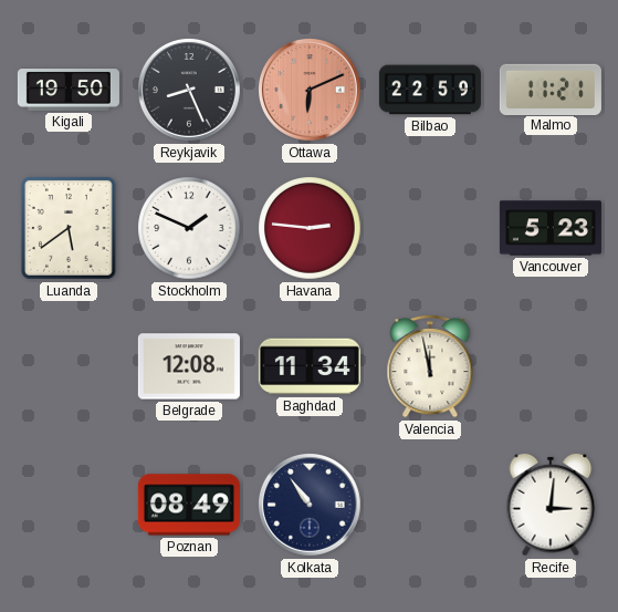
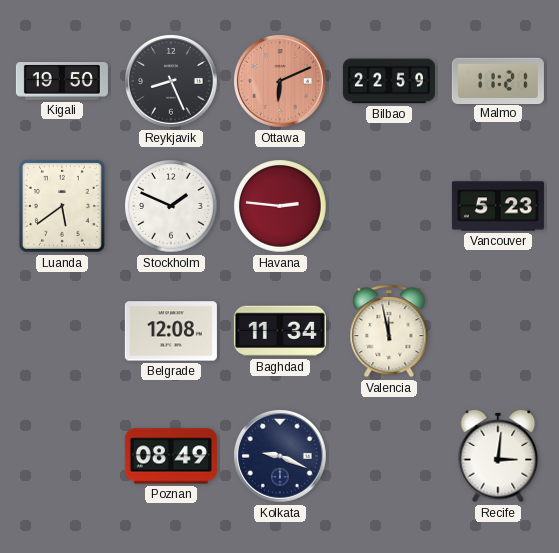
Kolkata: 10:54 -> 9:19
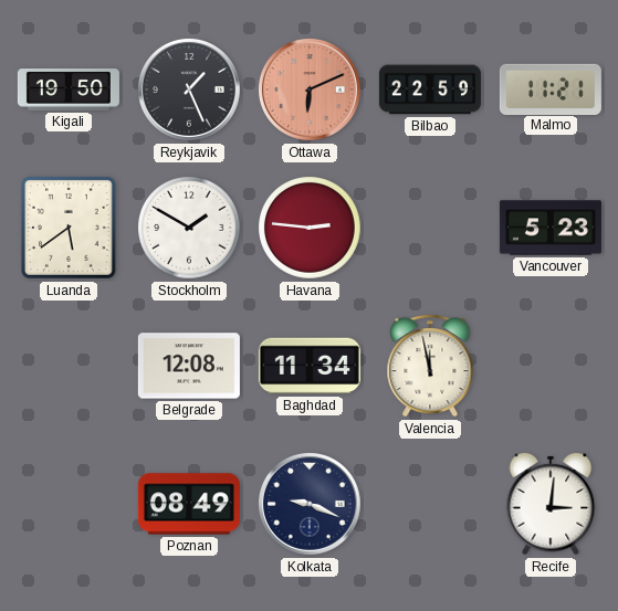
Reykjavik: 8:26 -> 1:26
Stockholm: 1:49 -> 1:50
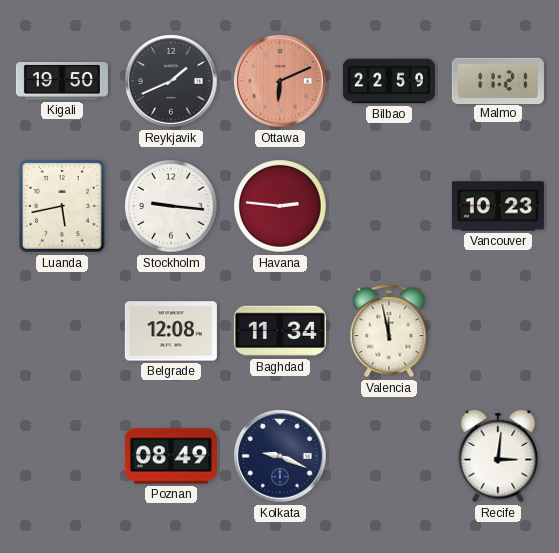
Reykjavik: 1:26 -> 1:41
Luanda: 5:39 -> 5:43
Stockholm: 1:50 -> 9:16
Vancouver: 5:23 -> 10:23
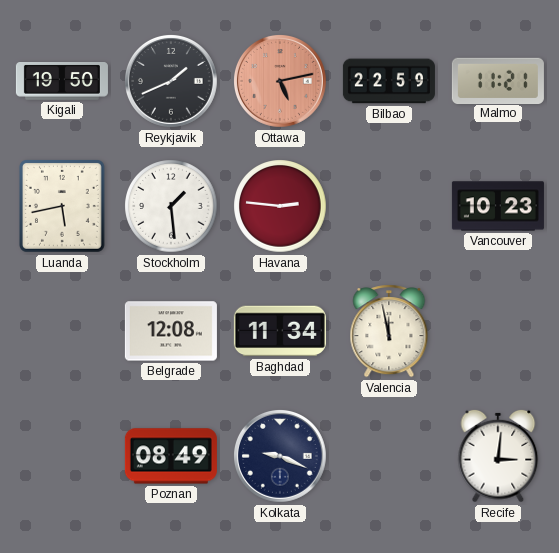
Ottawa: 6:11 -> 5:13
Stockholm: 9:16 -> 1:29
